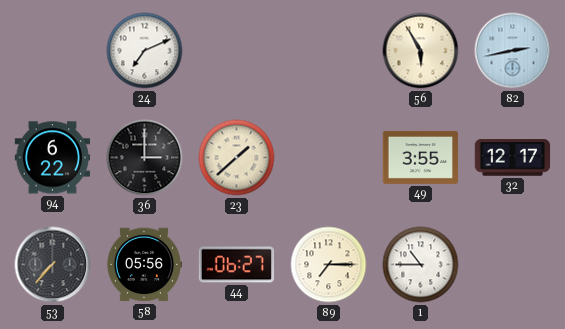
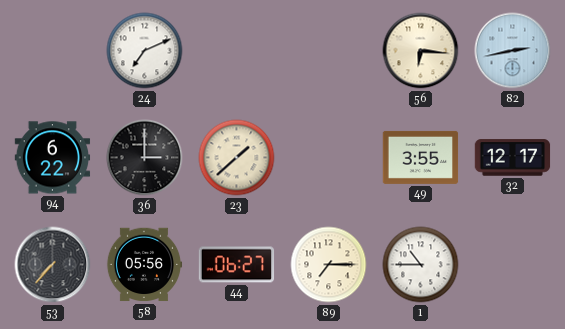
56: 5:55 -> 6:16
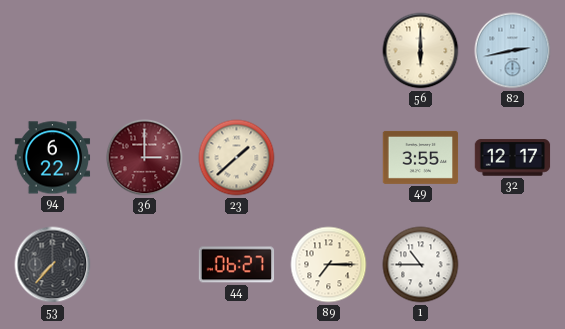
24: 7:11 -> none
56: 6:16 -> 6:00
36 dial: black -> burgundy
58: 05:56 -> none
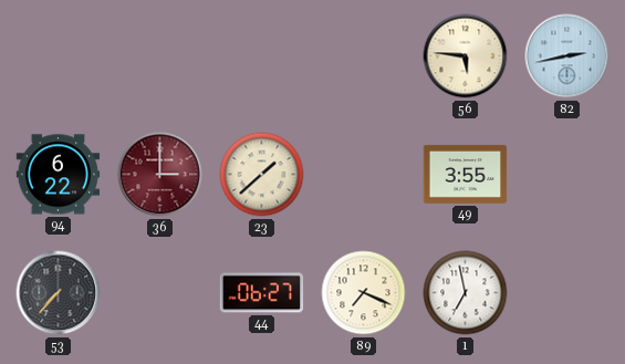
56: 6:00 -> 5:46
32: 12:17 -> none
89: 7:15 -> 7:19
1: 10:45 -> 6:58
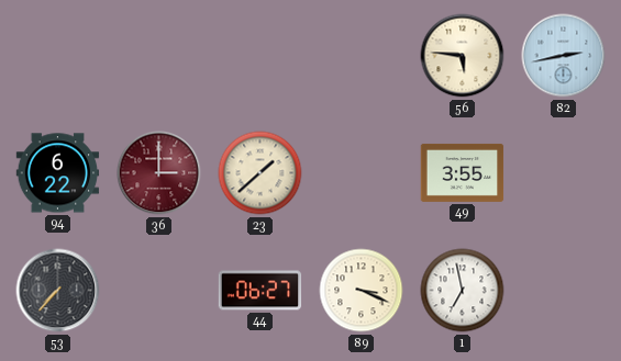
89: 7:19 -> 3:19
